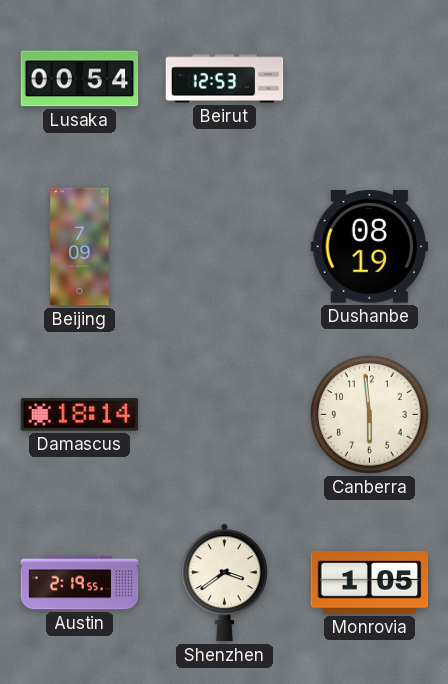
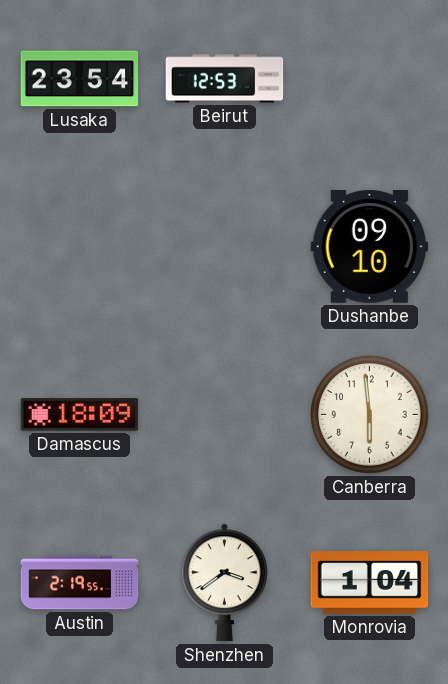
Lusaka: 00:54 -> 23:54
Beijing: 7:09 -> none
Dushanbe: 08:19 -> 09:10
Damascus: 18:14 -> 18:09
Monrovia: 1:05 -> 1:04
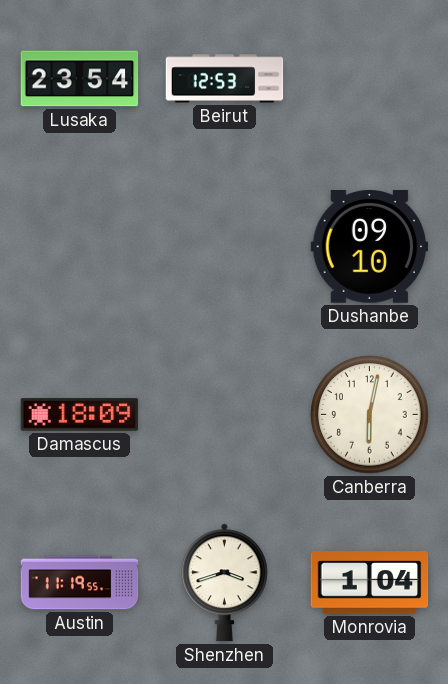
Canberra: 5:59 -> 6:02
Austin: 2:19 -> 11:19
Shenzhen: 3:39 -> 3:42
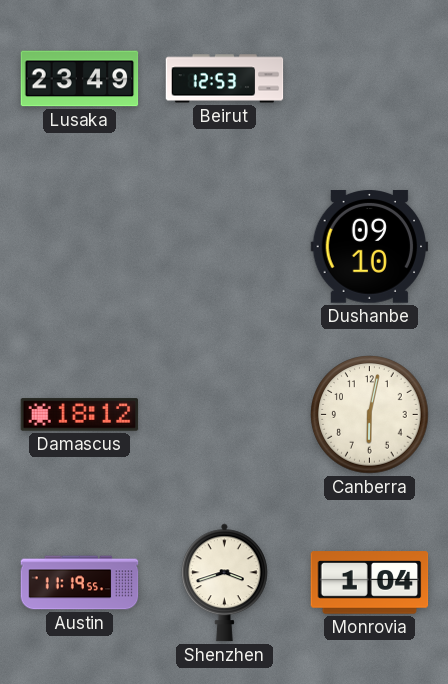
Lusaka: 23:54 -> 23:49
Damascus: 18:09 -> 18:12
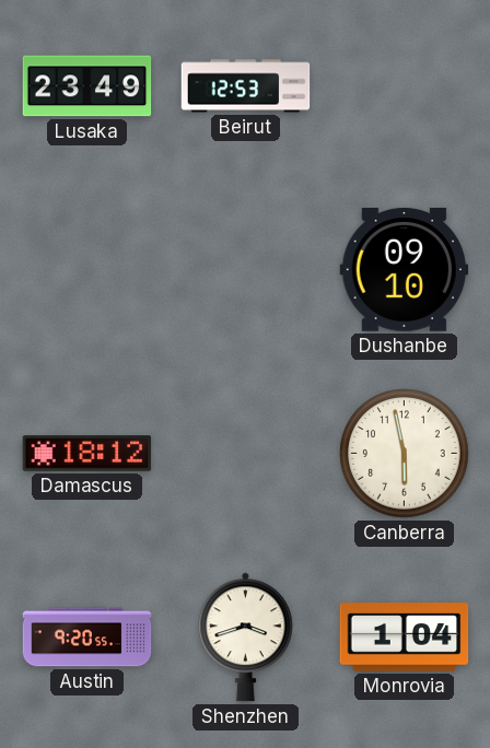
Canberra: 6:02 -> 5:58
Austin: 11:19 -> 9:20
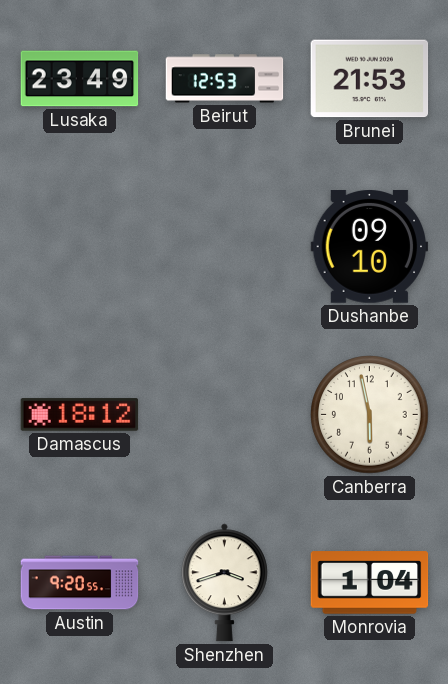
Brunei: none -> 21:53
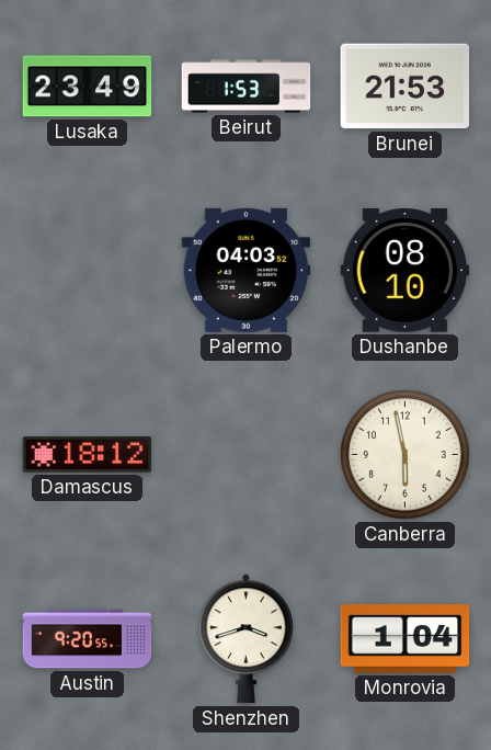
Beirut: 12:53 -> 1:53
Palermo: none -> 04:03
Dushanbe: 09:10 -> 08:10
